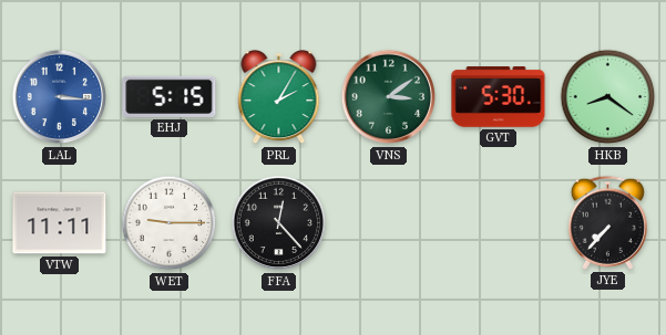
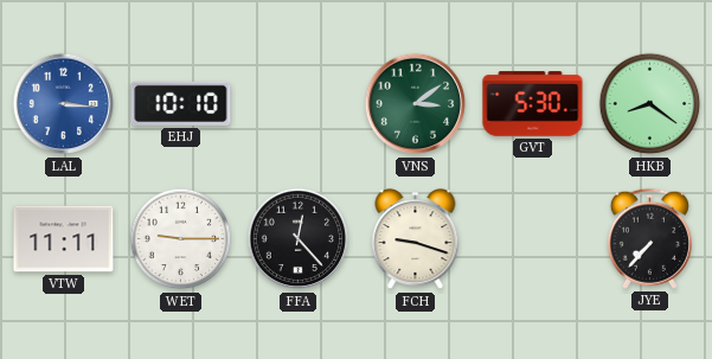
EHJ: 5:15 -> 10:10
PRL: 2:05 -> none
FCH: none -> 9:18
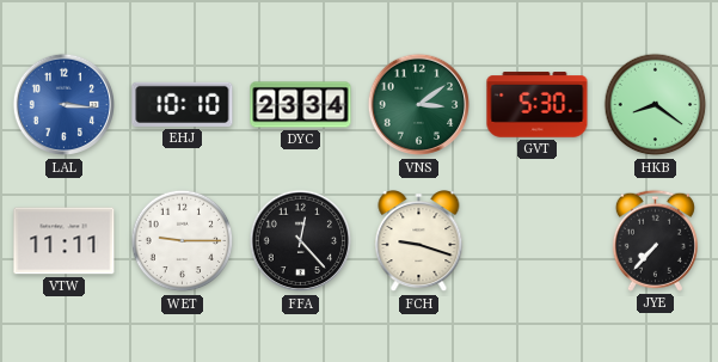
DYC: none -> 23:34
